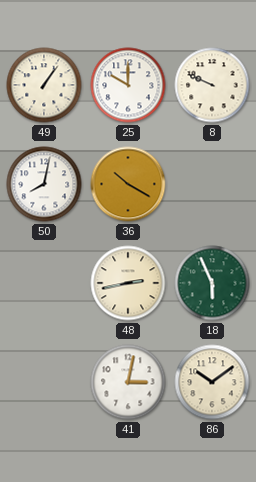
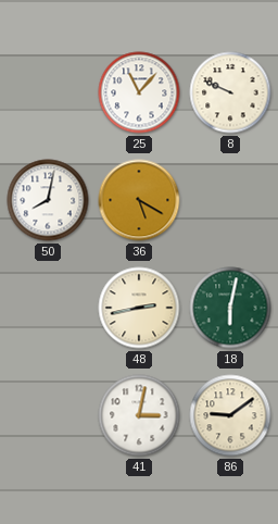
49: 1:06 -> none
25: 10:00 -> 11:07
36: 10:20 -> 5:20
18: 5:56 -> 6:02
86: 10:09 -> 9:09
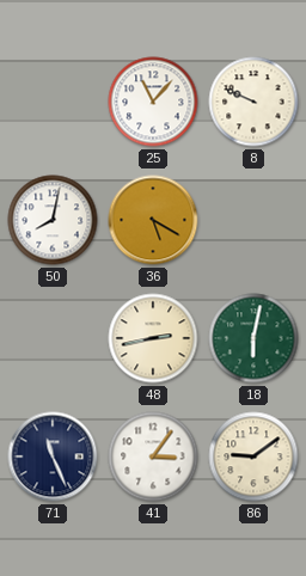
71: none -> 11:26
41: 3:02 -> 3:06
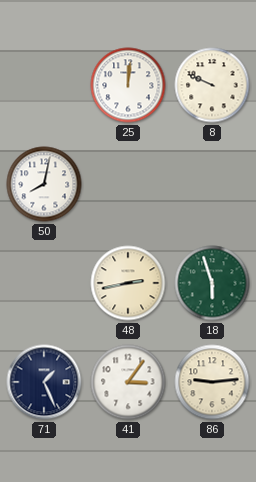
25: 11:07 -> 12:01
36: 5:20 -> none
18: 6:02 -> 5:57
71: 11:26 -> 1:26
86: 9:09 -> 9:14
